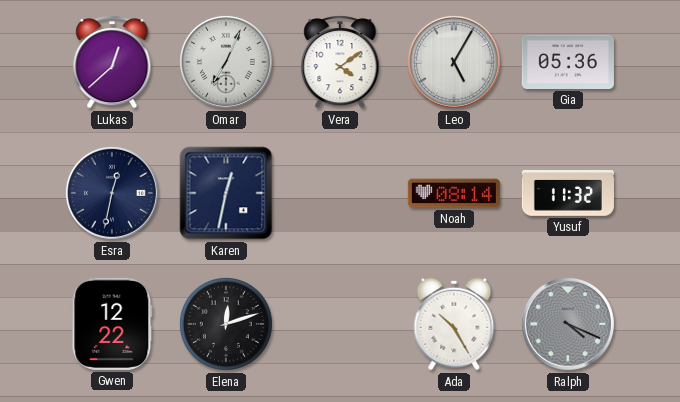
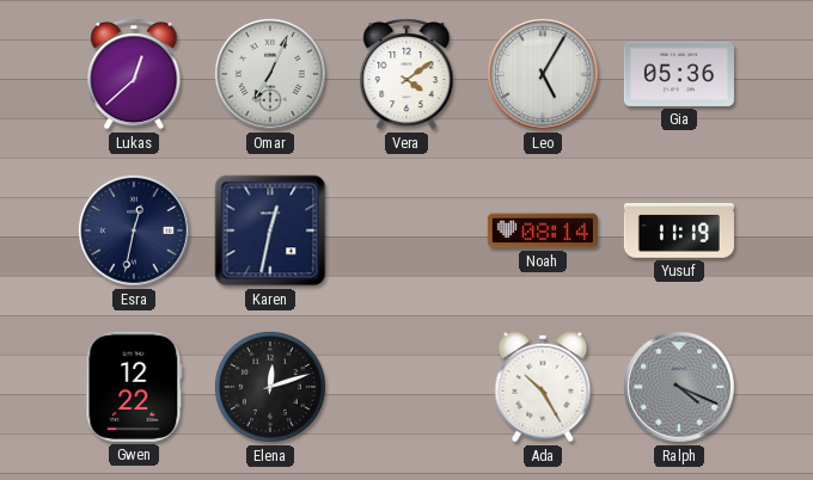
Yusuf: 11:32 -> 11:19
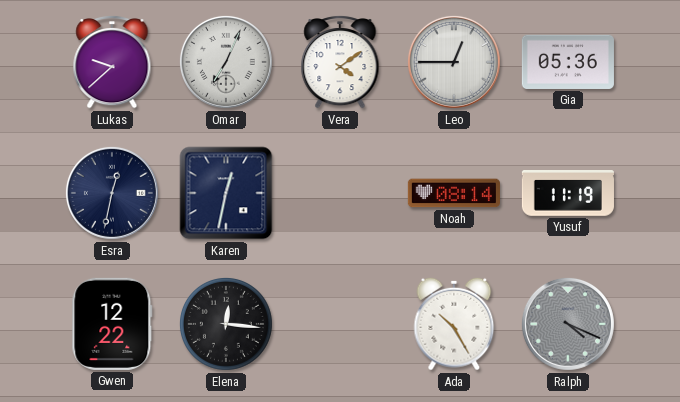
Lukas: 12:38 -> 9:38
Leo: 5:05 -> 12:45
Elena: 12:12 -> 12:16
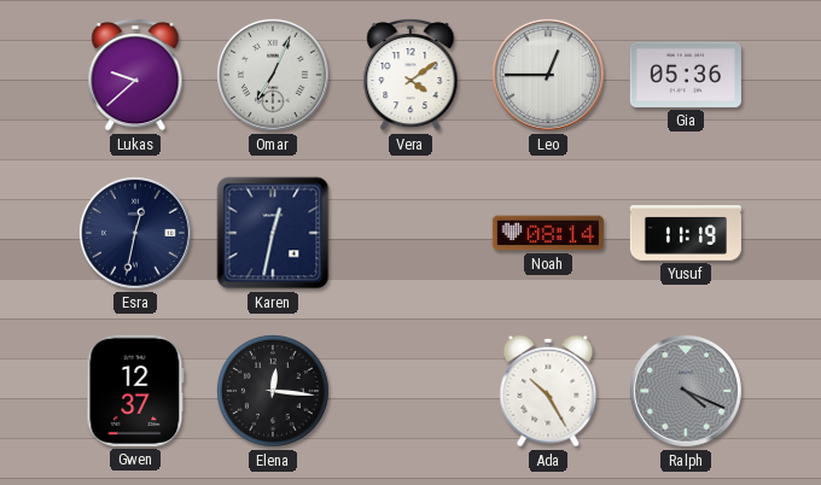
Gwen: 12:22 -> 12:37
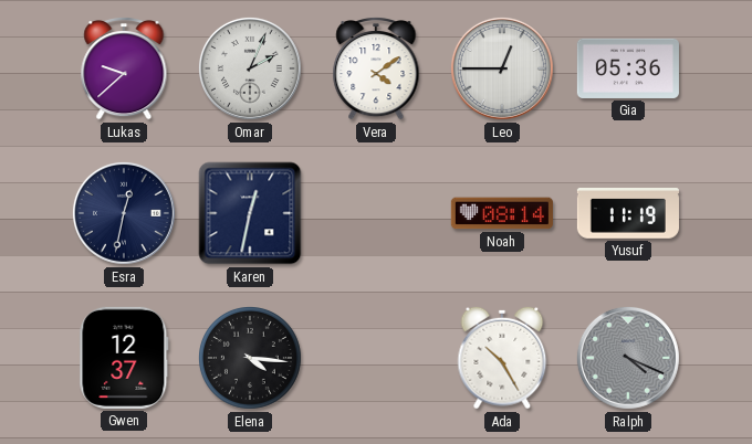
Omar: 7:04 -> 2:04
Elena: 12:16 -> 4:16
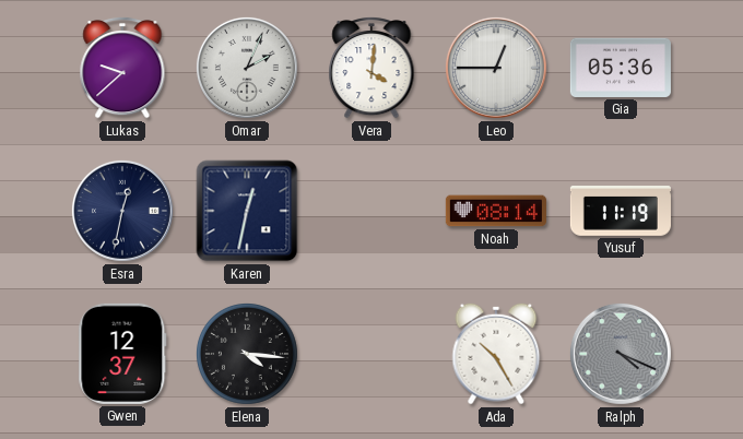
Vera: 4:09 -> 4:01
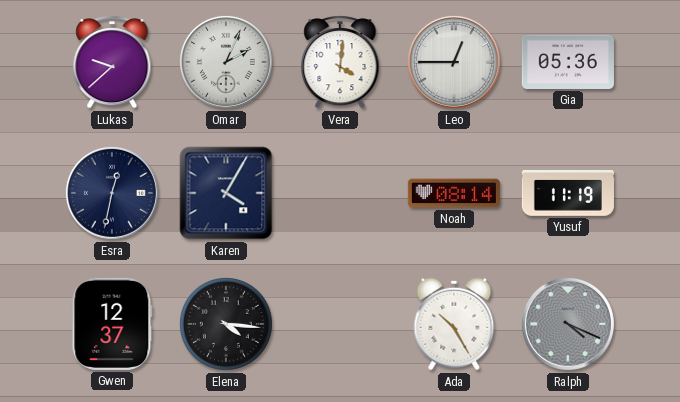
Karen: 12:32 -> 4:05
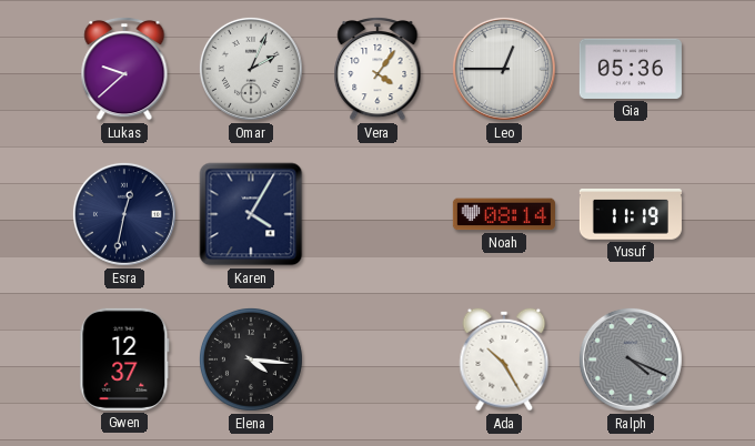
Vera: 4:01 -> 4:06
